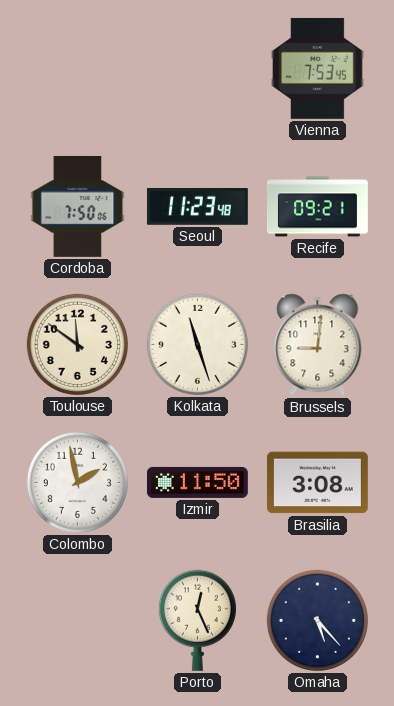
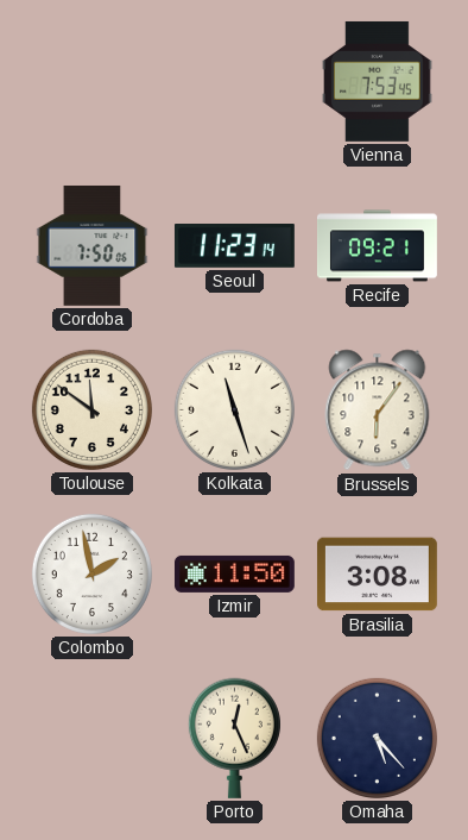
Seoul: 11:23:48 -> 11:23:14
Brussels: 9:01 -> 6:06
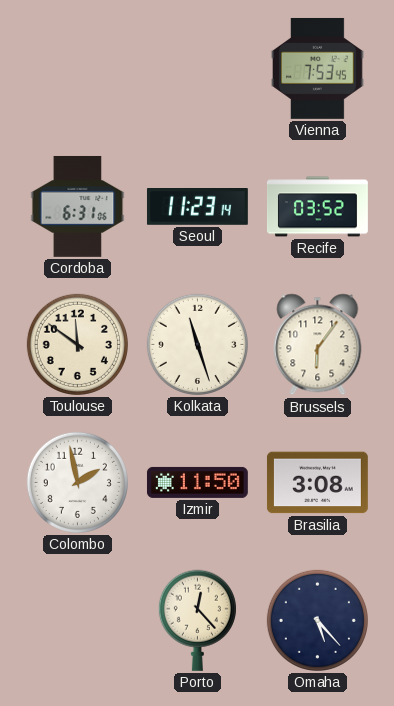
Cordoba: 7:50 -> 6:31
Recife: 09:21 -> 03:52
Porto: 12:26 -> 12:23
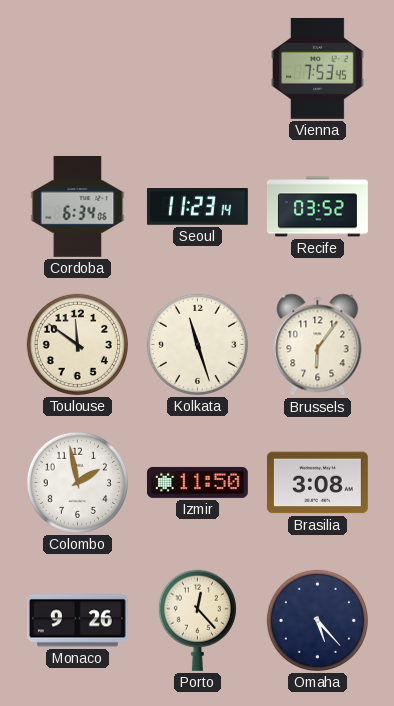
Cordoba: 6:31 -> 6:34
Monaco: none -> 9:26
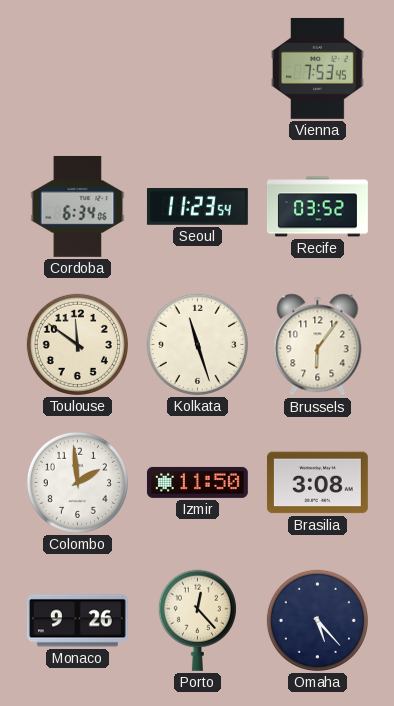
Seoul: 11:23:14 -> 11:23:54
Colombo: 1:58 -> 1:59
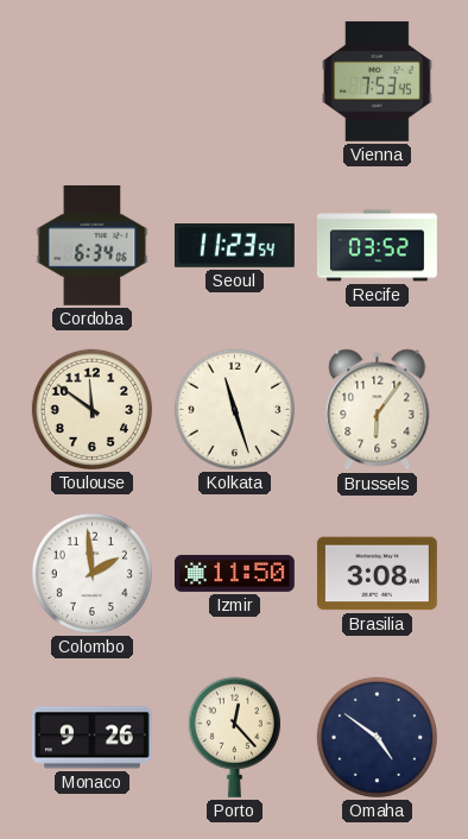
Omaha: 5:23 -> 4:51
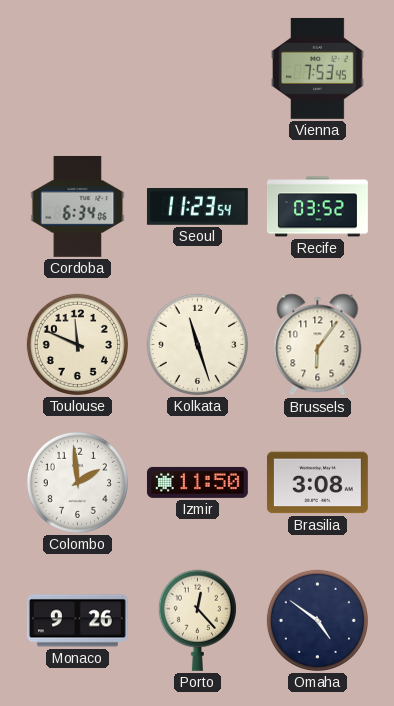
Toulouse: 11:51 -> 11:49
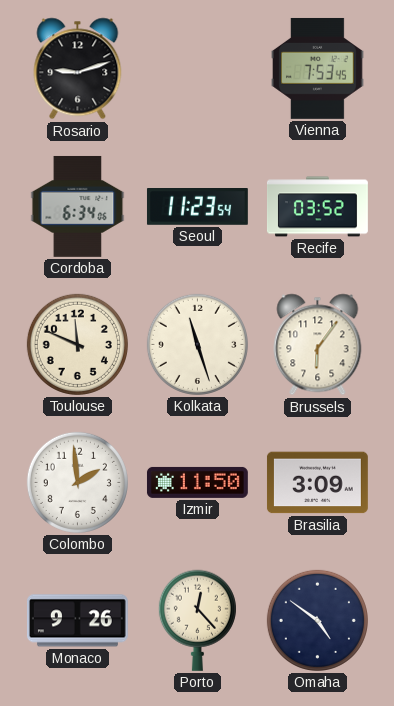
Rosario: none -> 9:12
Brasilia: 3:08 -> 3:09
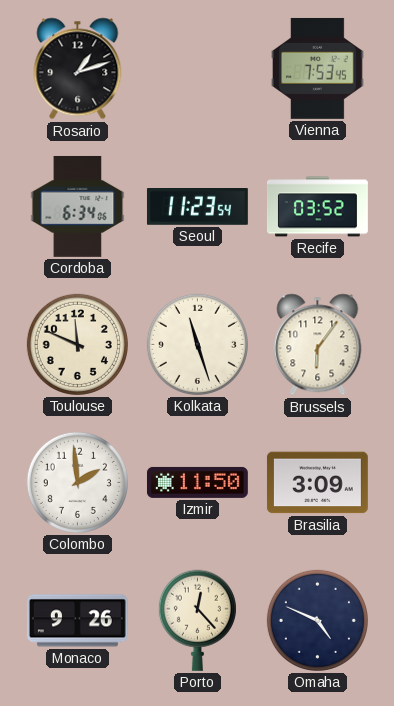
Rosario: 9:12 -> 1:12
Omaha: 4:51 -> 4:49
